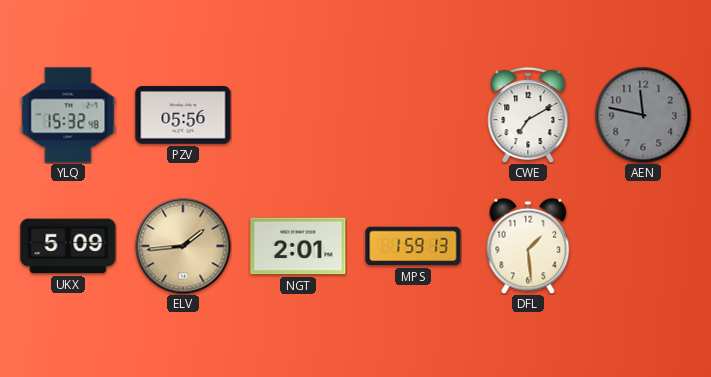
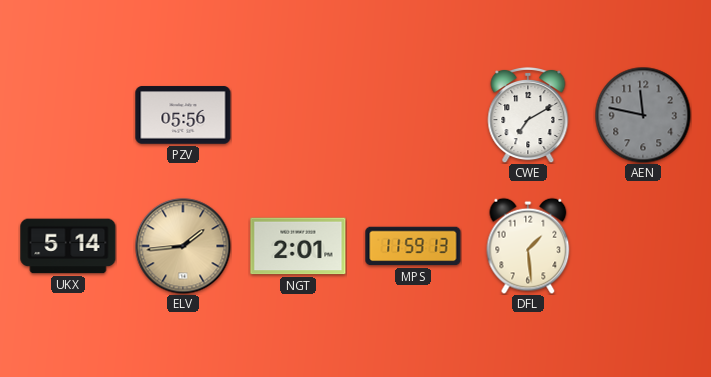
YLQ: 15:32 -> none
UKX: 5:09 -> 5:14
MPS: 1:59 -> 11:59
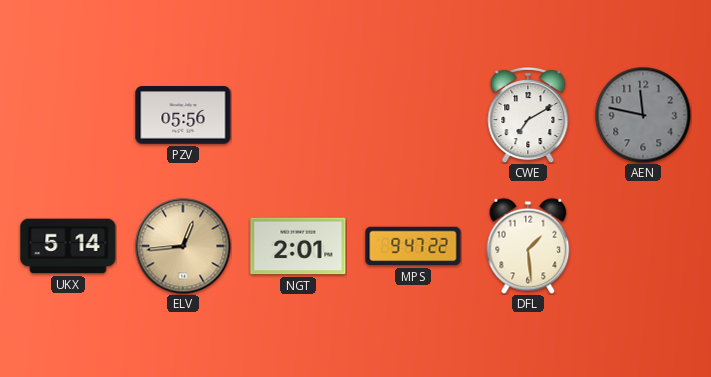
ELV: 1:44 -> 12:44
MPS: 11:59 -> 9:47
